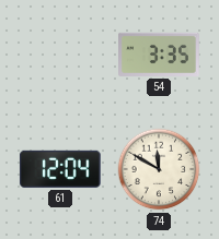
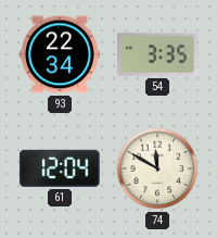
93: none -> 22:34
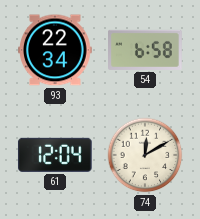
54: 3:35 -> 6:58
74: 11:50 -> 12:10
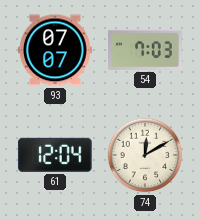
93: 22:34 -> 07:07
54: 6:58 -> 7:03
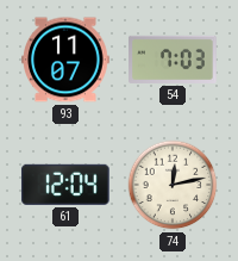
93: 07:07 -> 11:07
74: 12:10 -> 12:13
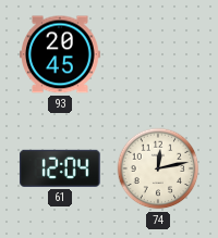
93: 11:07 -> 20:45
54: 7:03 -> none
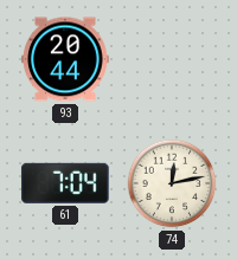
93: 20:45 -> 20:44
61: 12:04 -> 7:04
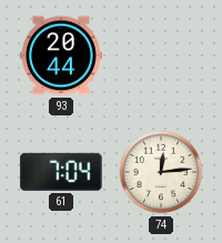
74: 12:13 -> 12:14
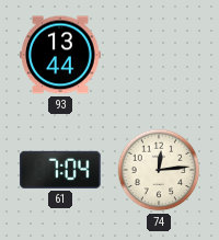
93: 20:44 -> 13:44
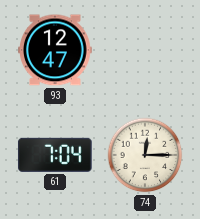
93: 13:44 -> 12:47
74: 12:14 -> 12:15
